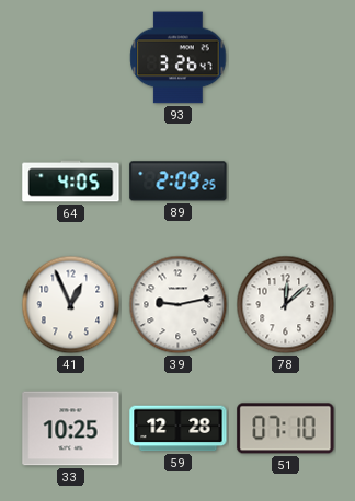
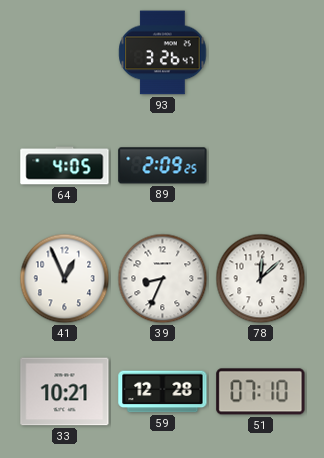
39: 9:13 -> 8:34
33: 10:25 -> 10:21
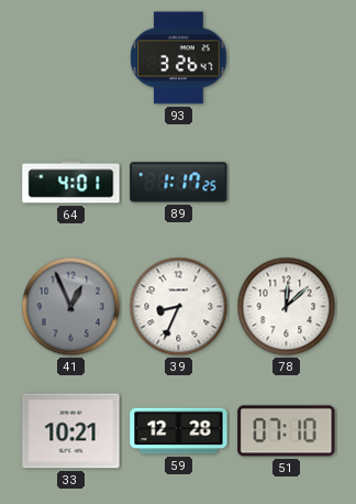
64: 4:05 -> 4:01
89: 2:09 -> 1:17
41 dial: white -> grey
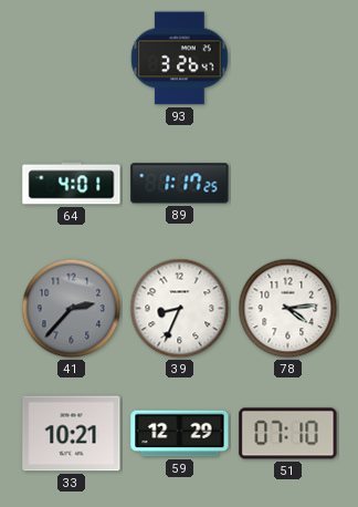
41: 12:56 -> 2:37
78: 12:08 -> 4:14
59: 12:28 -> 12:29
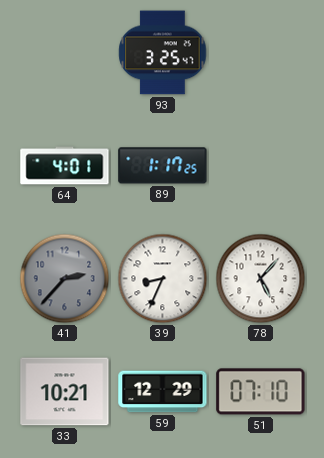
93: 3:26 -> 3:25
78: 4:14 -> 5:07
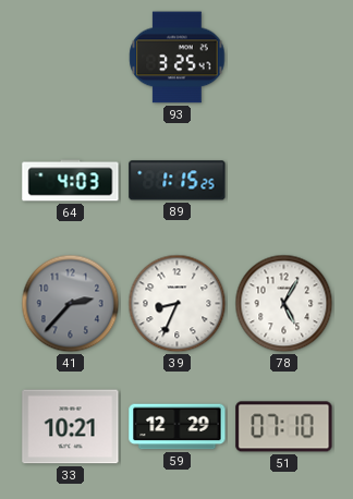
64: 4:01 -> 4:03
89: 1:17 -> 1:15
78: 5:07 -> 5:05
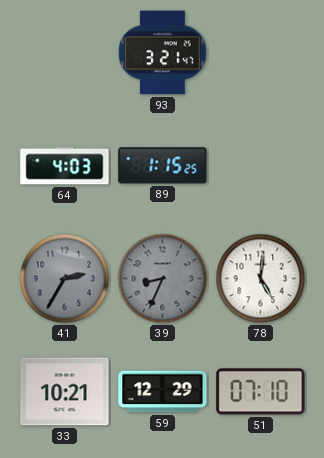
93: 3:25 -> 3:21
41: 2:37 -> 2:35
39 dial: white -> grey
78: 5:05 -> 5:01
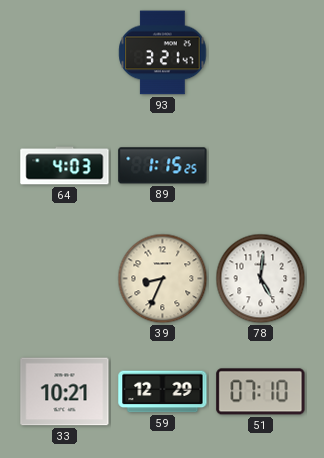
41: 2:35 -> none
39 dial: grey -> cream
